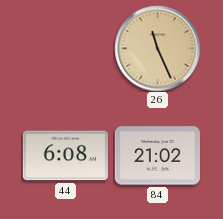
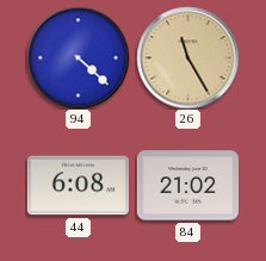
94: none -> 4:22
26: 11:26 -> 11:25
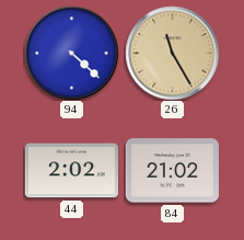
44: 6:08 -> 2:02
